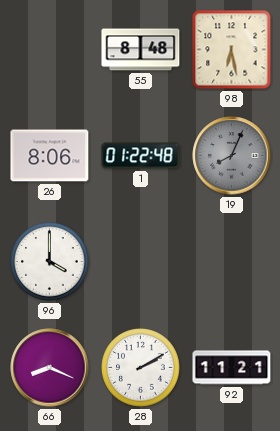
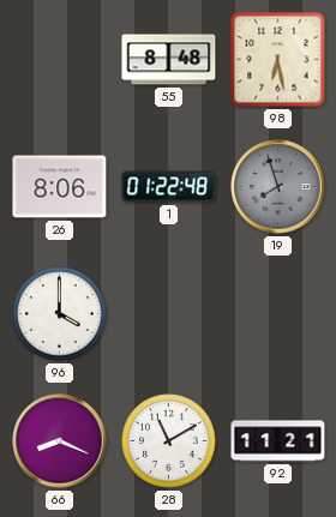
19: 8:04 -> 7:57
28: 2:10 -> 11:10
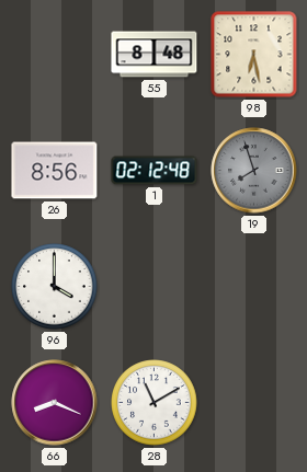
26: 8:06 -> 8:56
1: 01:22 -> 02:12
92: 11:21 -> none
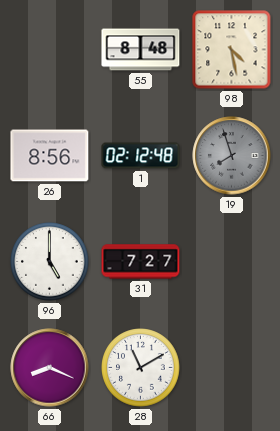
98: 6:28 -> 4:28
96: 4:00 -> 5:00
31: none -> 7:27
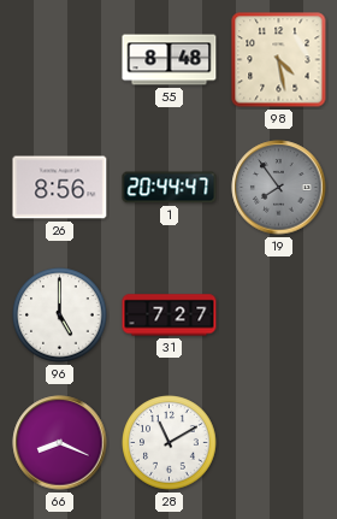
1: 02:12 -> 20:44
19: 7:57 -> 7:54
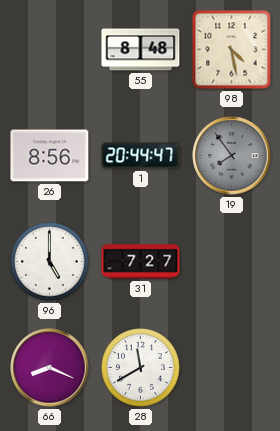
28: 11:10 -> 11:40
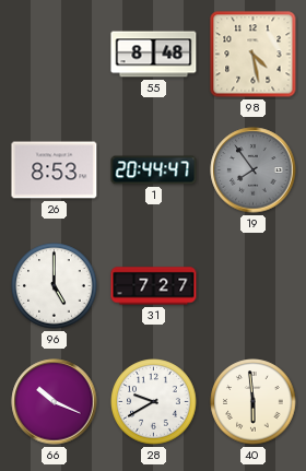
26: 8:56 -> 8:53
66: 8:19 -> 10:19
28: 11:40 -> 9:40
40: none -> 5:59
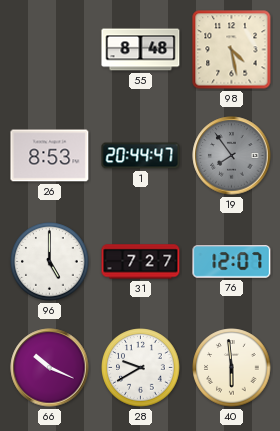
76: none -> 12:07
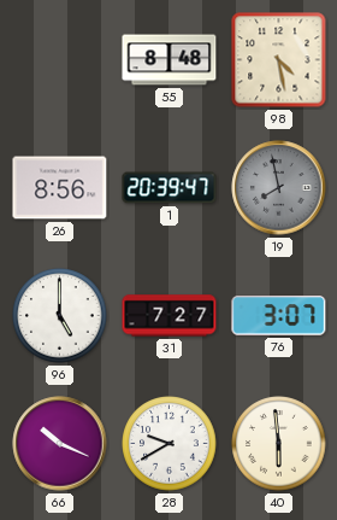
26: 8:53 -> 8:56
1: 20:44 -> 20:39
19: 7:54 -> 7:58
76: 12:07 -> 3:07
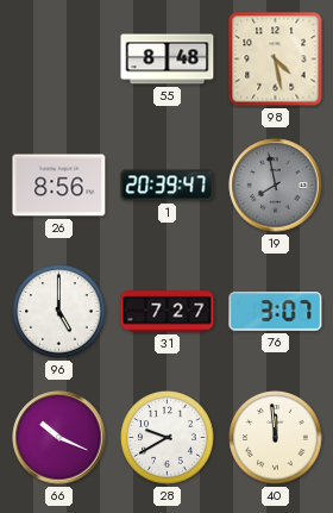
40: 5:59 -> 11:59
